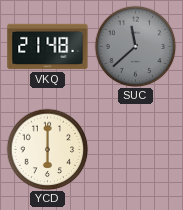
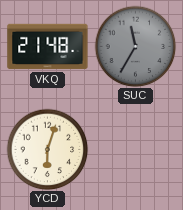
SUC: 11:38 -> 11:35
YCD: 6:00 -> 6:03
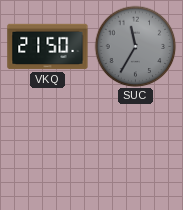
VKQ: 21:48 -> 21:50
YCD: 6:03 -> none
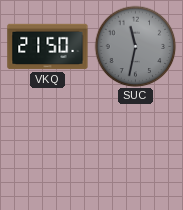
SUC: 11:35 -> 11:32
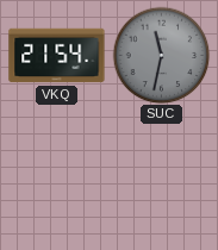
VKQ: 21:50 -> 21:54
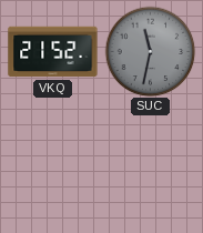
VKQ: 21:54 -> 21:52
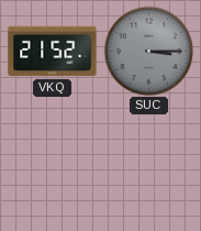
SUC: 11:32 -> 3:15
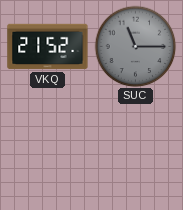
SUC: 3:15 -> 11:15
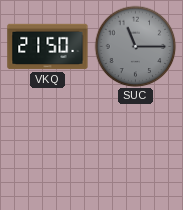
VKQ: 21:52 -> 21:50
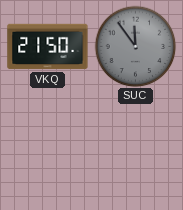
SUC: 11:15 -> 11:54
